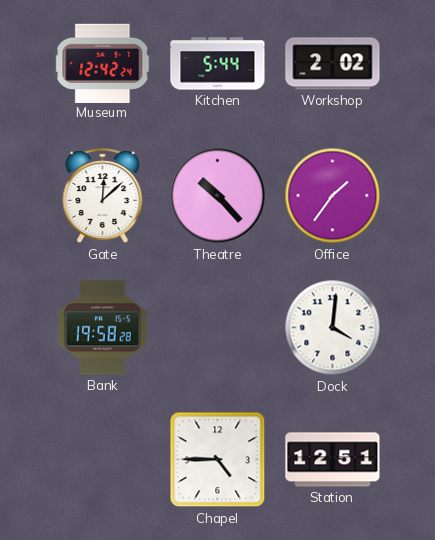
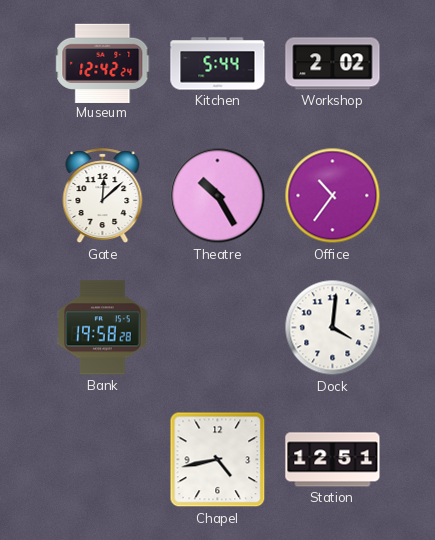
Theatre: 10:23 -> 10:25
Office: 1:36 -> 10:36
Chapel: 4:45 -> 4:43
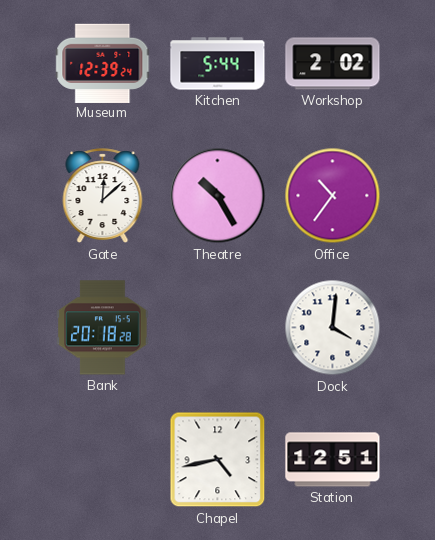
Museum: 12:42 -> 12:39
Bank: 19:58 -> 20:18
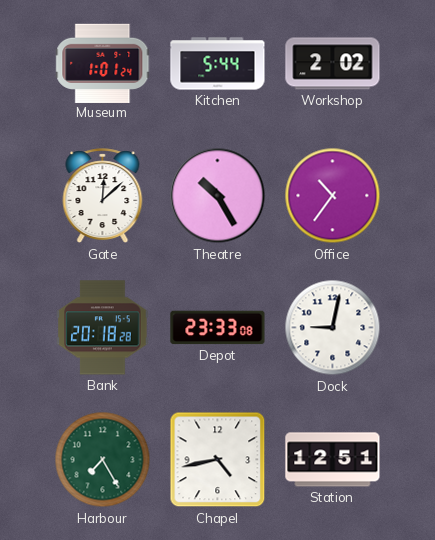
Museum: 12:39 -> 1:01
Depot: none -> 23:33
Dock: 4:01 -> 9:02
Harbour: none -> 7:25
